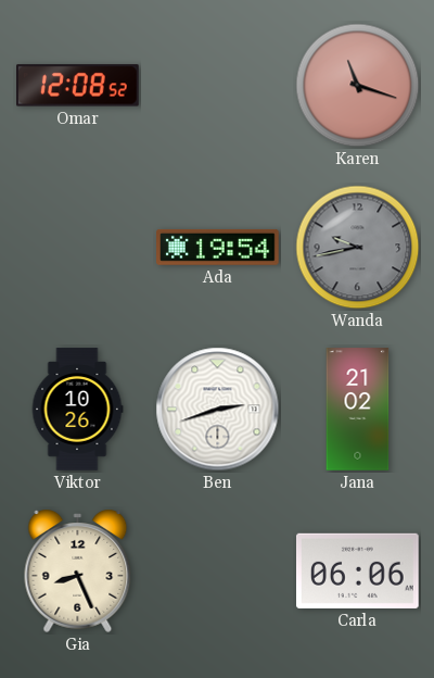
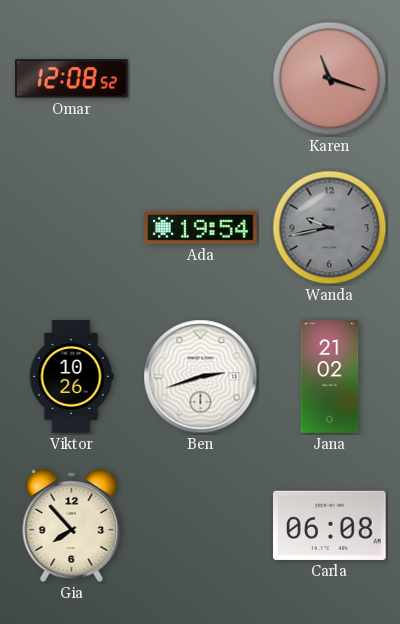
Gia: 8:26 -> 7:53
Carla: 06:06 -> 06:08
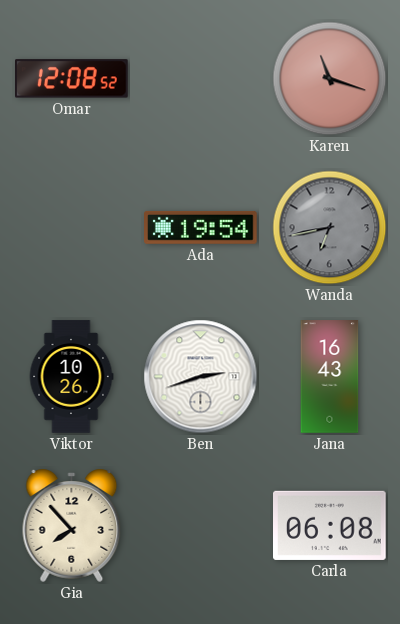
Wanda: 9:43 -> 6:43
Jana: 21:02 -> 16:43
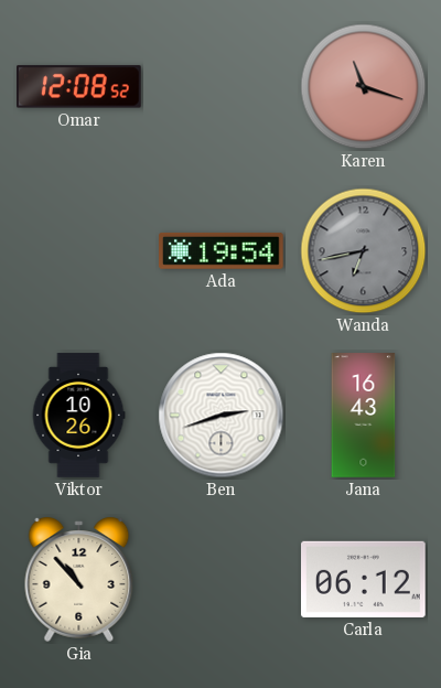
Gia: 7:53 -> 10:53
Carla: 06:08 -> 06:12
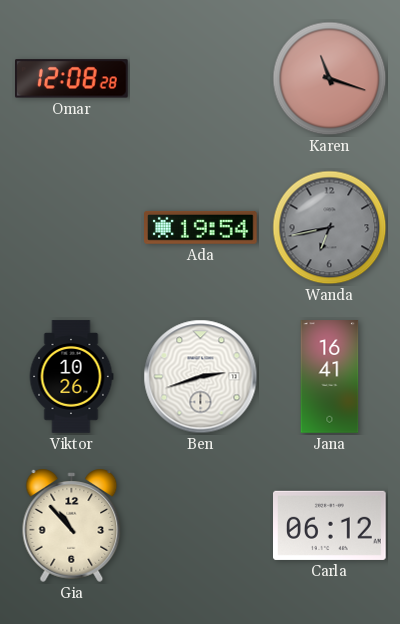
Omar: 12:08:52 -> 12:08:28
Jana: 16:43 -> 16:41
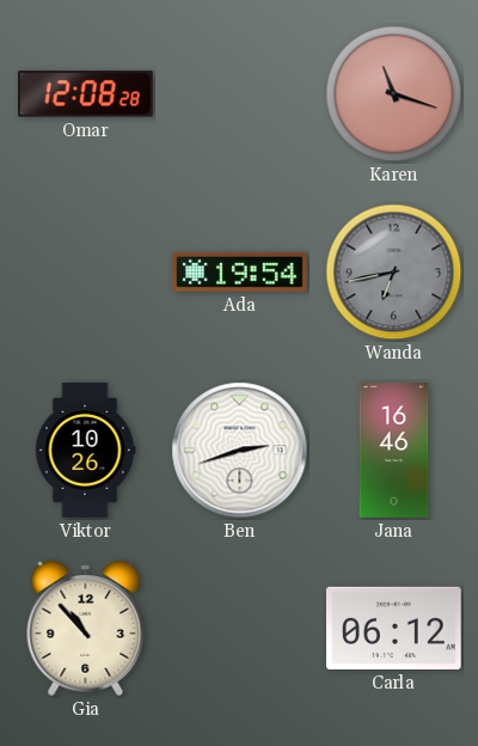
Jana: 16:41 -> 16:46
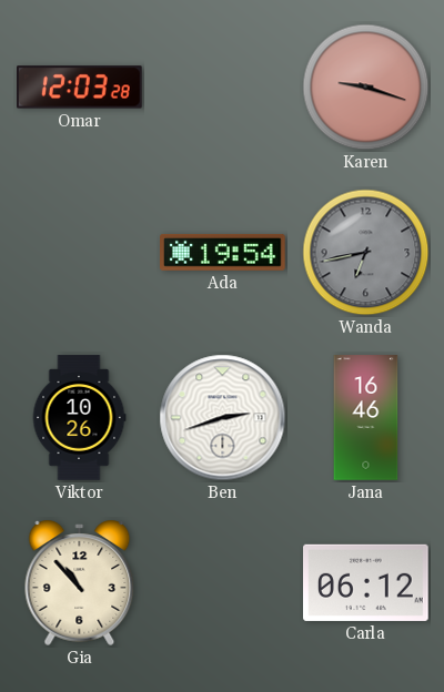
Omar: 12:08 -> 12:03
Karen: 11:18 -> 9:18
